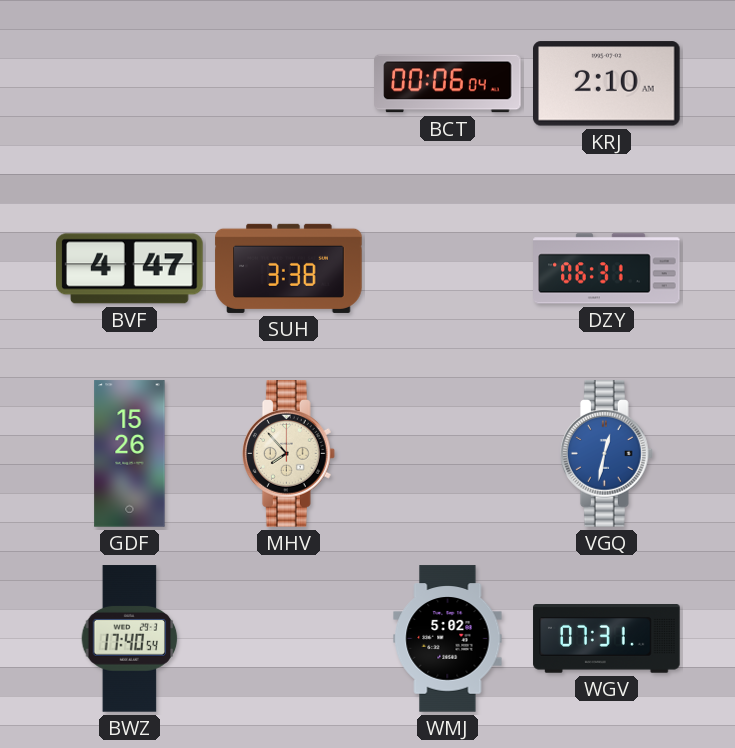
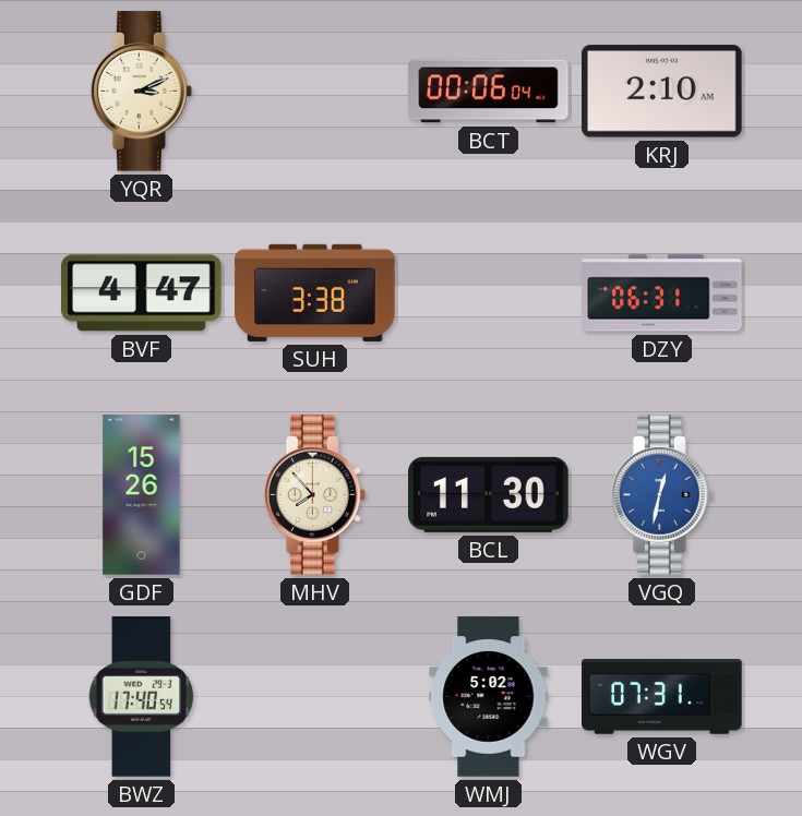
YQR: none -> 3:11
BCL: none -> 11:30
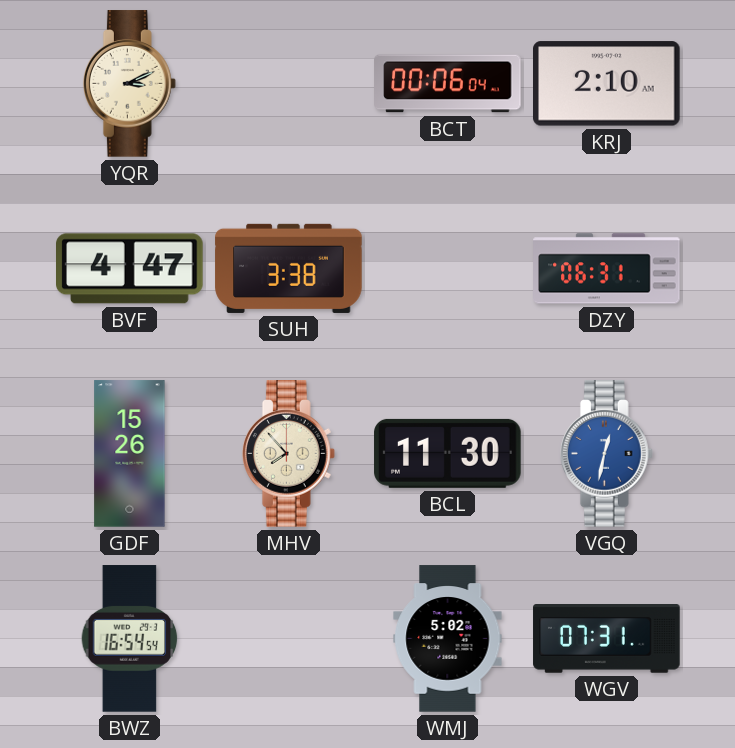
BWZ: 17:40 -> 16:54
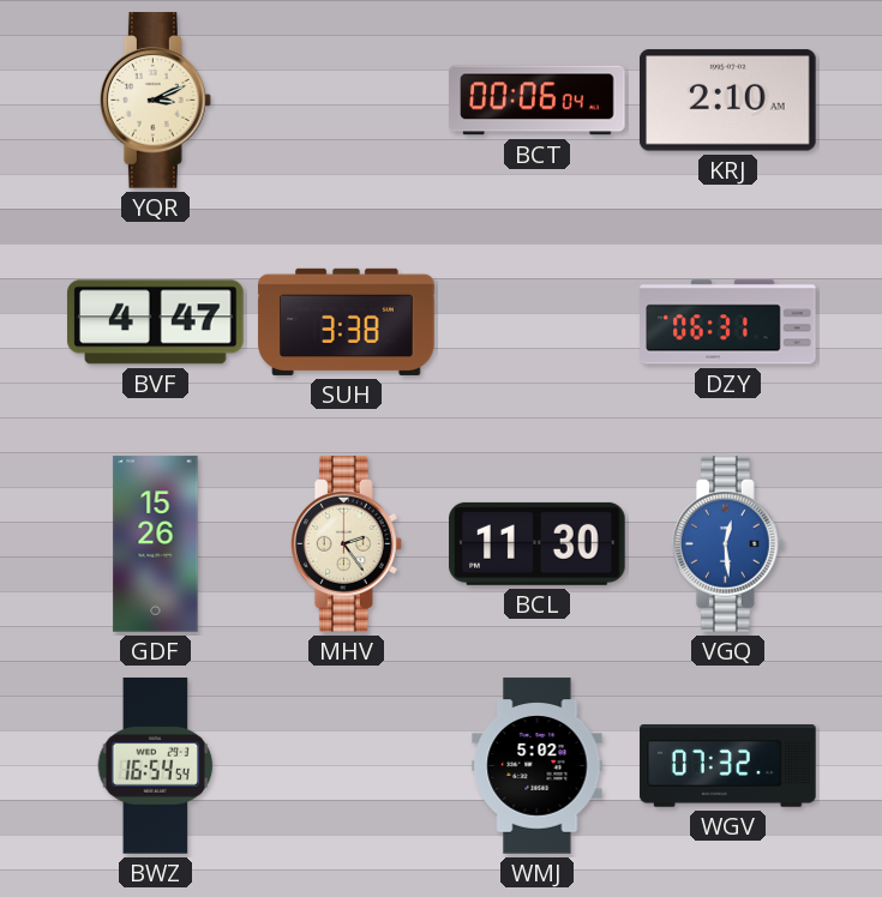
MHV: 7:53 -> 2:24
VGQ: 12:32 -> 12:29
WGV: 07:31 -> 07:32
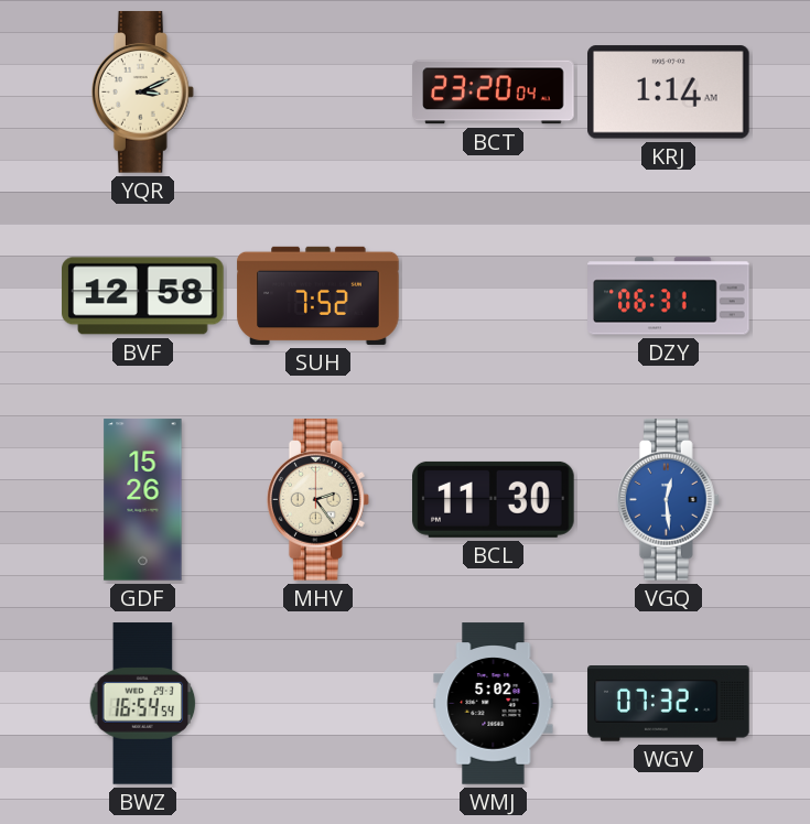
BCT: 00:06 -> 23:20
KRJ: 2:10 -> 1:14
BVF: 4:47 -> 12:58
SUH: 3:38 -> 7:52
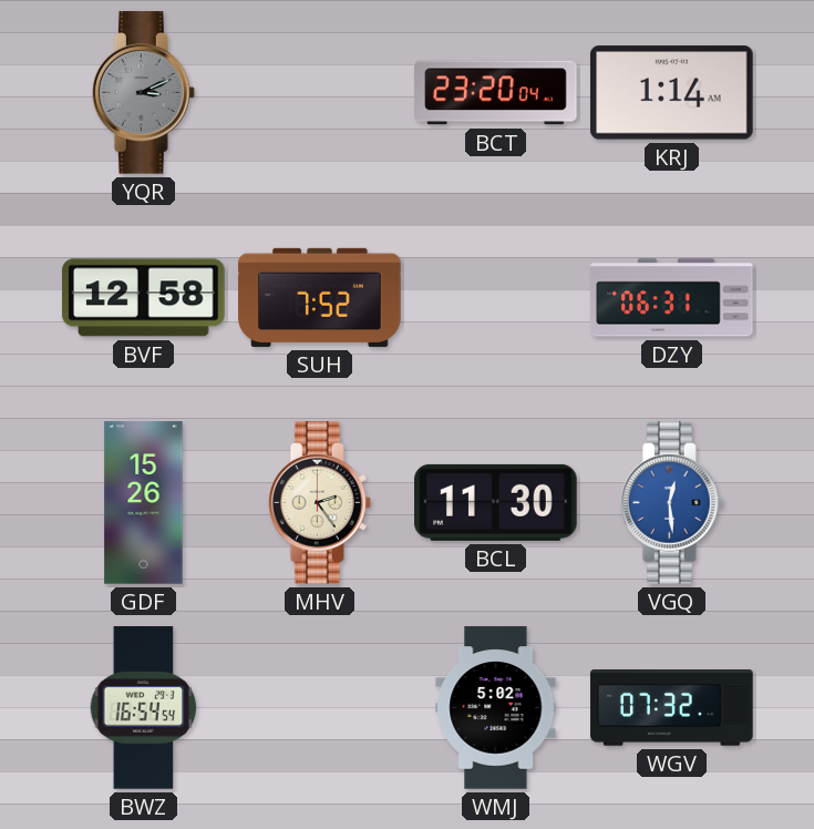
YQR dial: cream -> grey
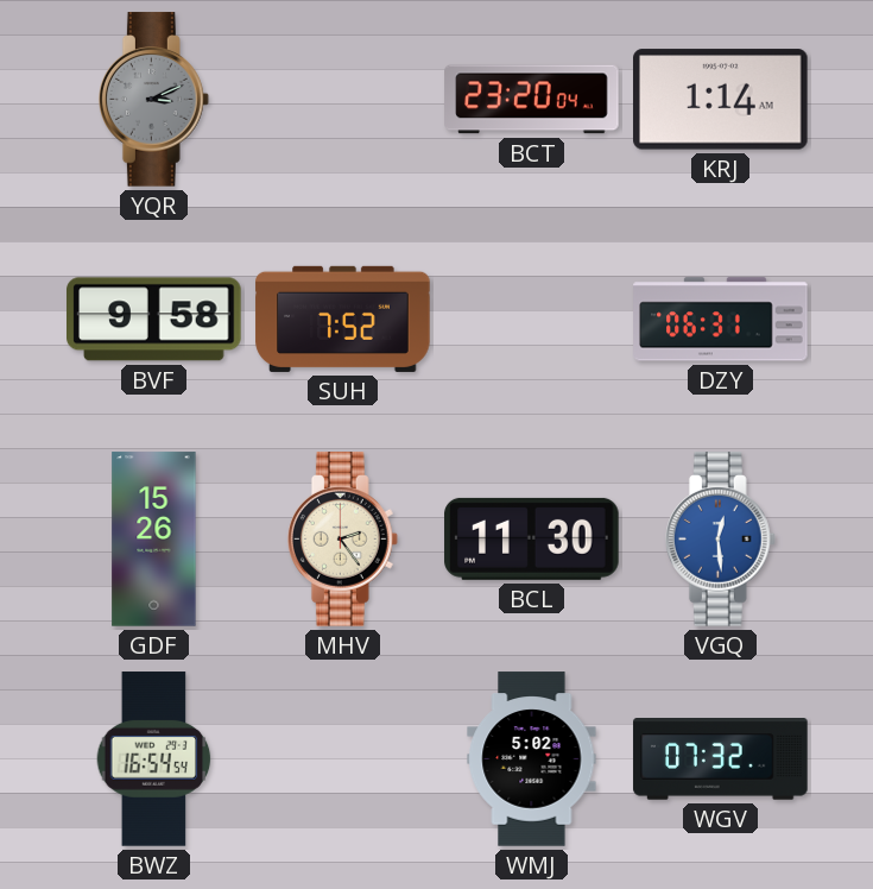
BVF: 12:58 -> 9:58
